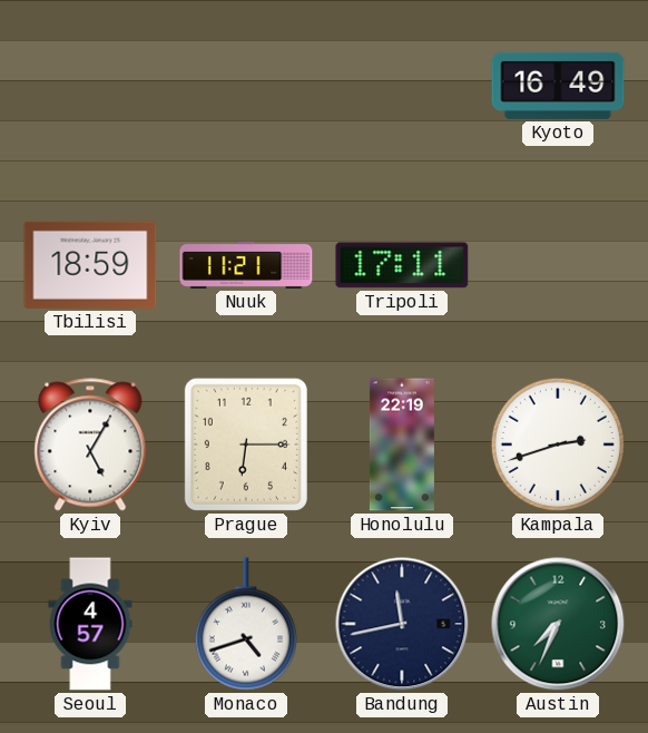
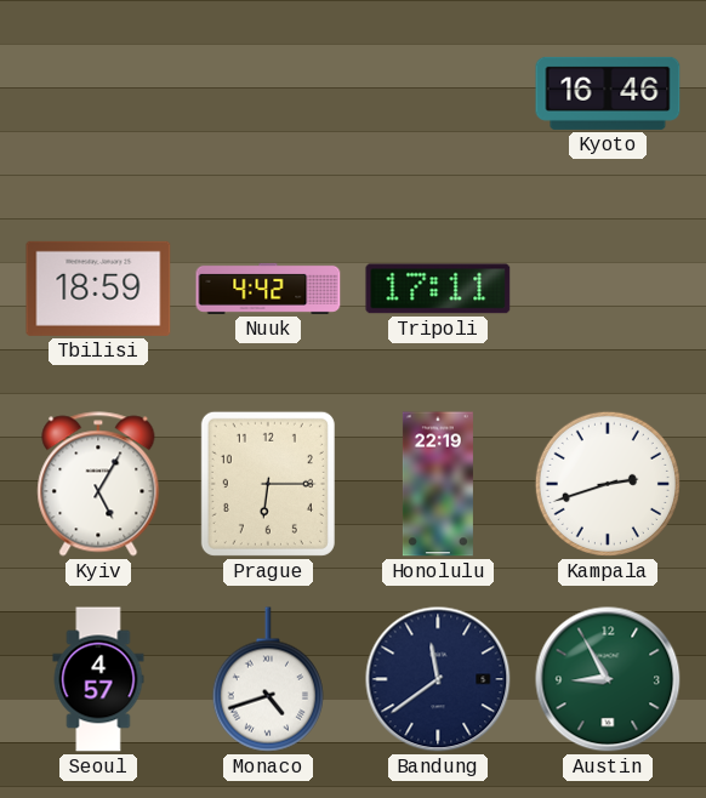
Kyoto: 16:49 -> 16:46
Nuuk: 11:21 -> 4:42
Bandung: 11:43 -> 11:39
Austin: 7:34 -> 8:55
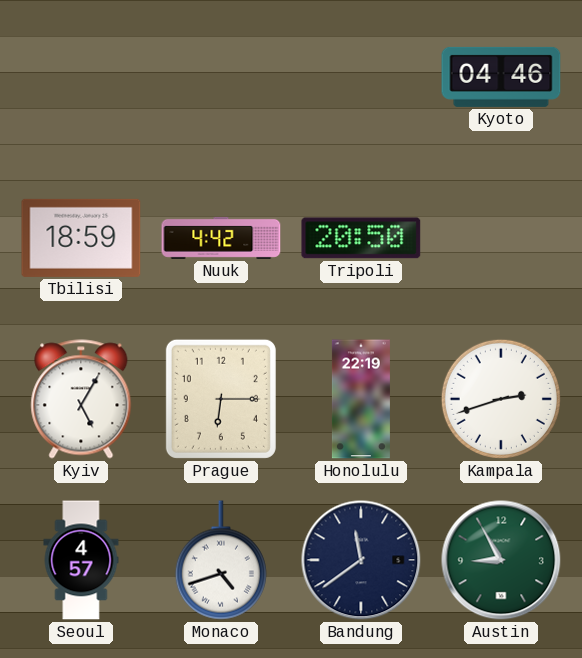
Kyoto: 16:46 -> 04:46
Tripoli: 17:11 -> 20:50
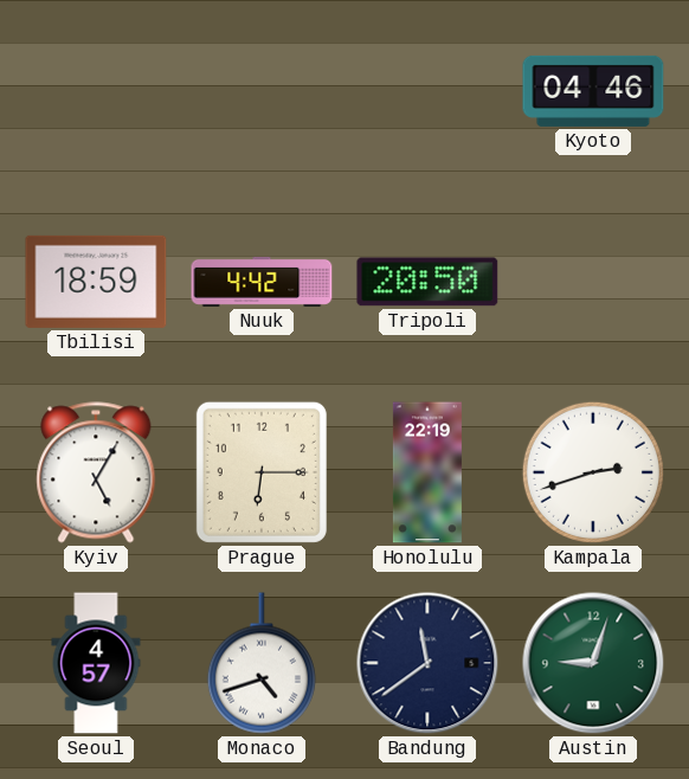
Austin: 8:55 -> 9:03
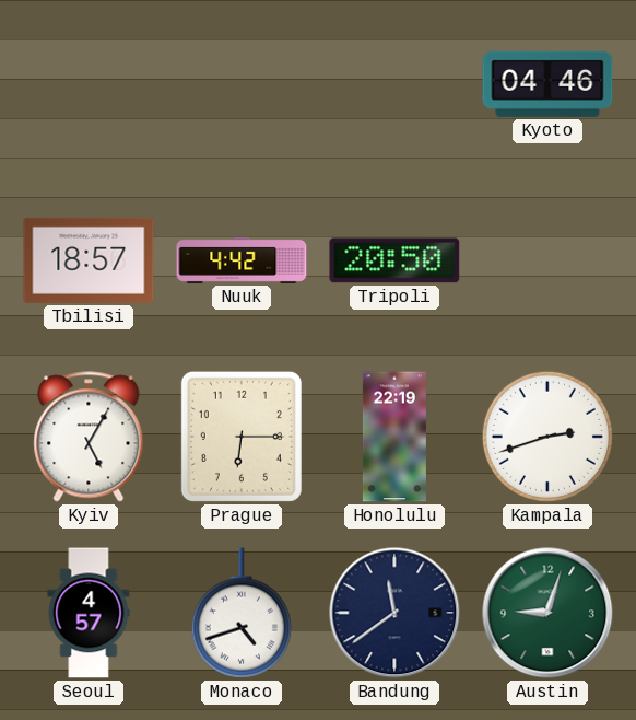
Tbilisi: 18:59 -> 18:57
